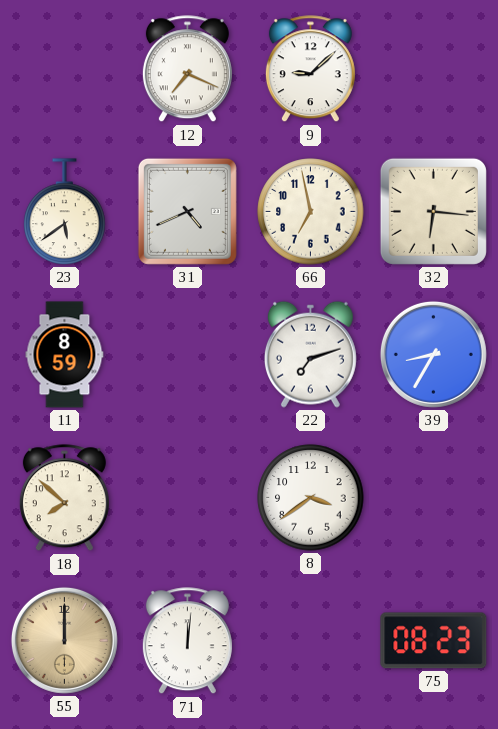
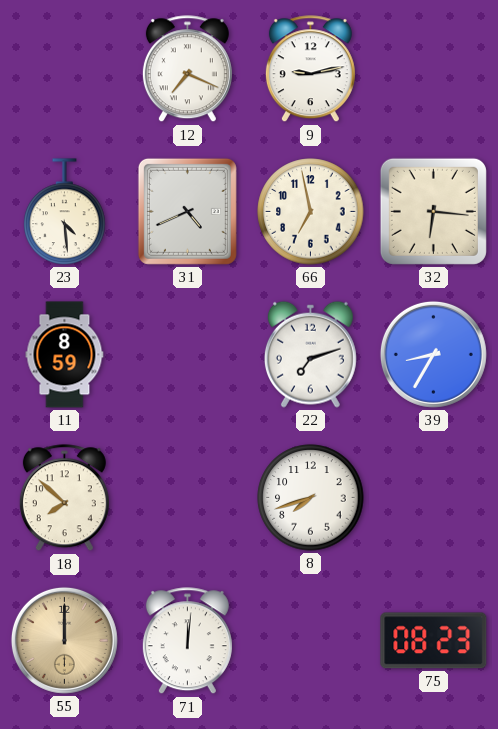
9: 9:08 -> 9:13
23: 5:39 -> 4:29
8: 3:39 -> 7:42
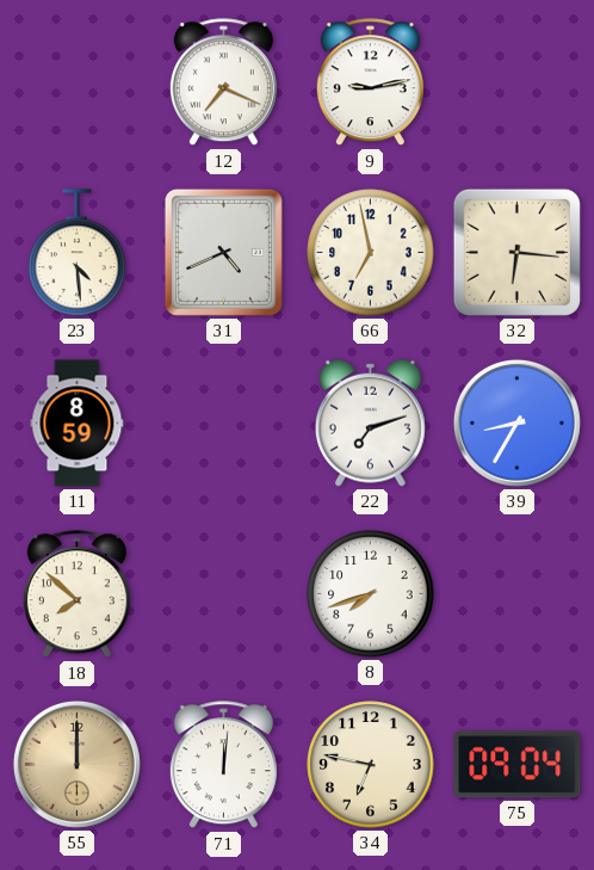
34: none -> 6:47
75: 08:23 -> 09:04
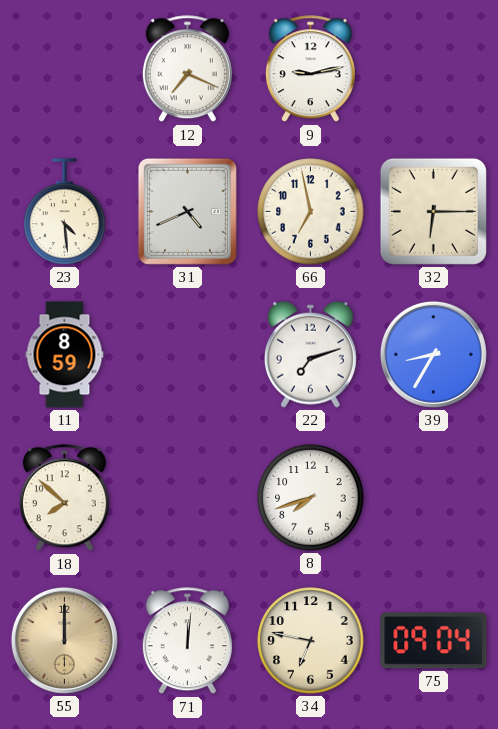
32: 6:16 -> 6:15
